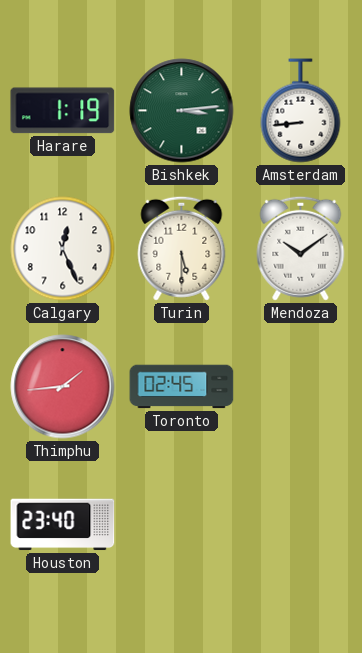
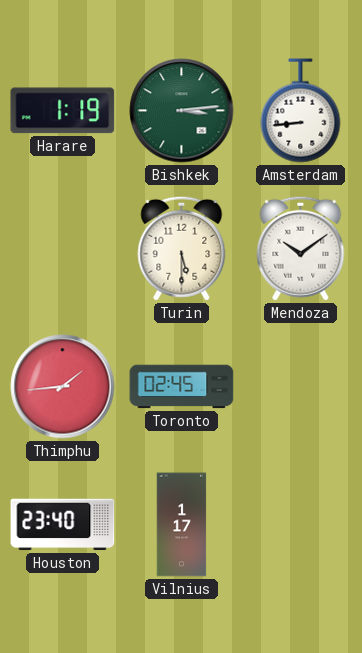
Calgary: 12:26 -> none
Vilnius: none -> 1:17
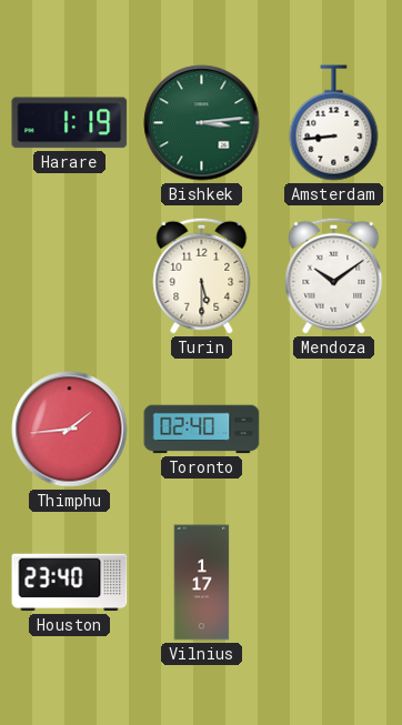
Toronto: 02:45 -> 02:40
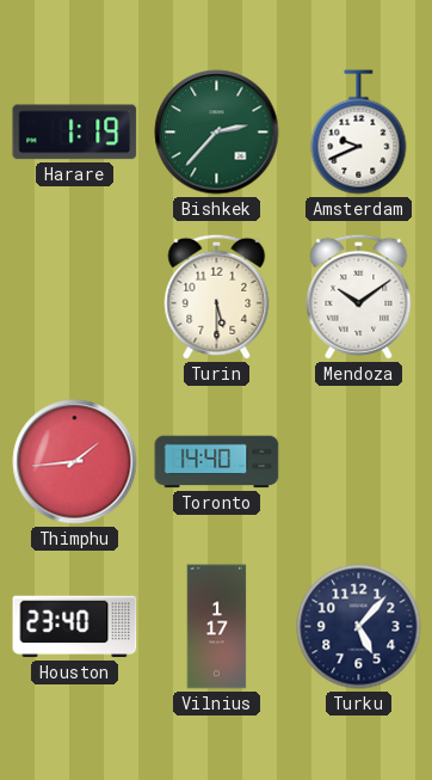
Bishkek: 3:14 -> 2:37
Amsterdam: 8:44 -> 9:41
Toronto: 02:40 -> 14:40
Turku: none -> 5:07
